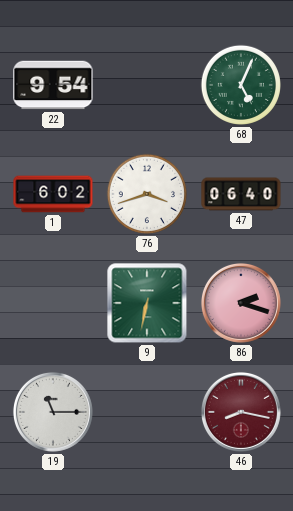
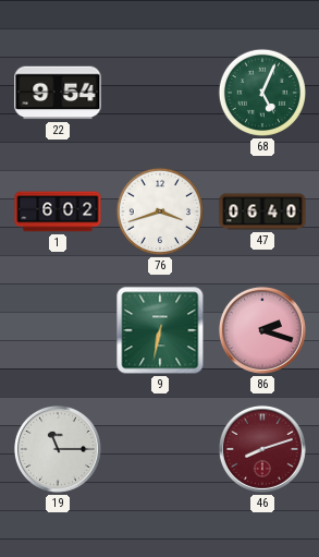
46: 8:17 -> 8:12
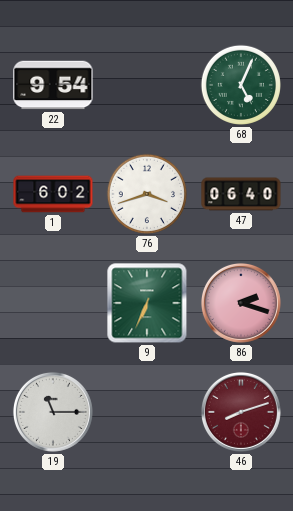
9: 6:32 -> 6:34
